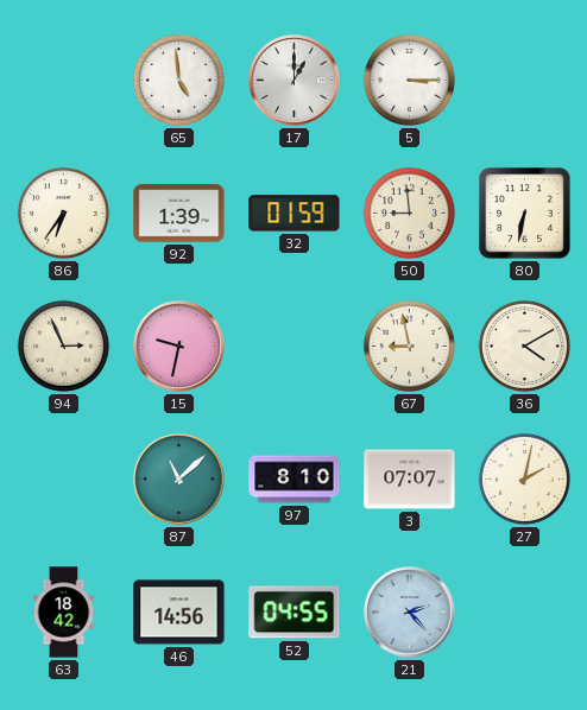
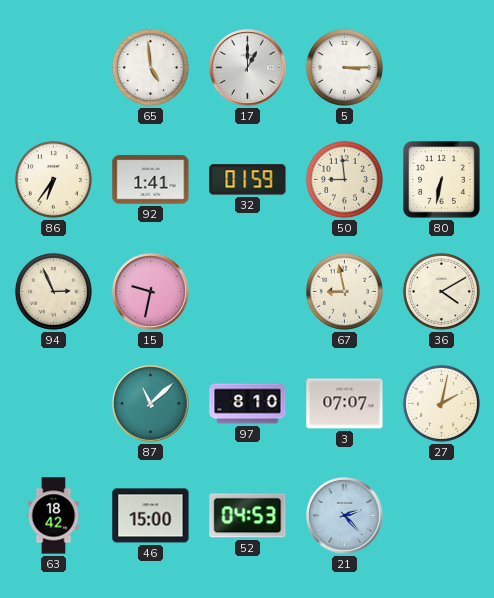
92: 1:39 -> 1:41
46: 14:56 -> 15:00
52: 04:55 -> 04:53
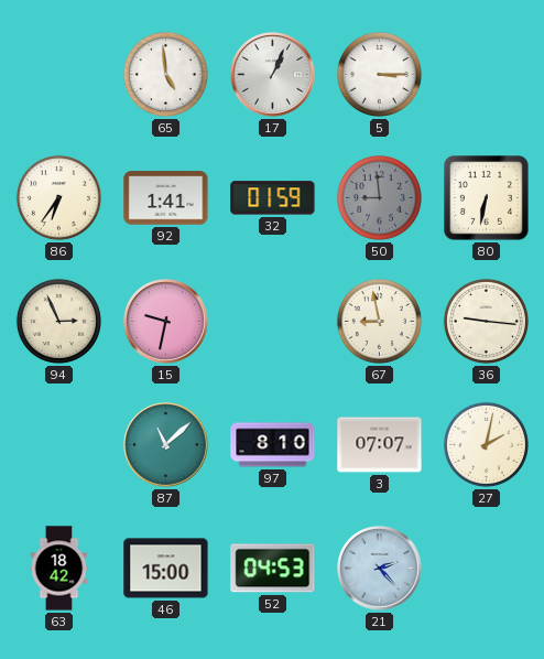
17: 1:00 -> 1:04
50 dial: cream -> grey
36: 4:10 -> 9:16
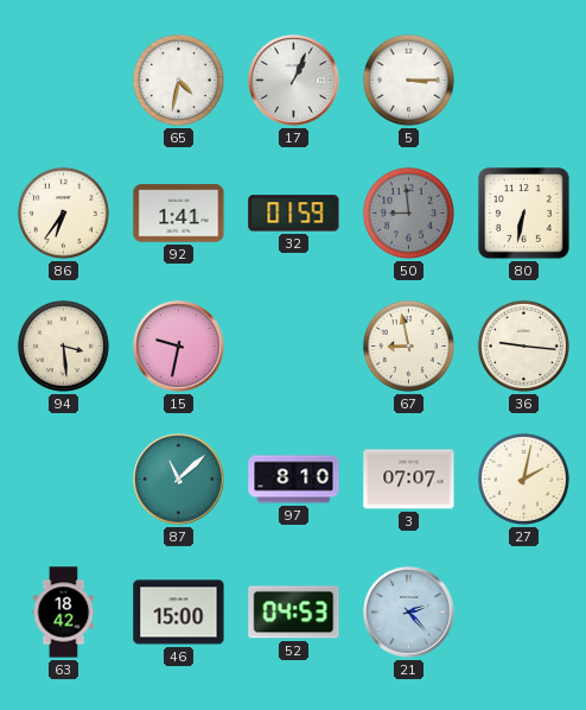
65: 4:59 -> 4:32
94: 2:56 -> 3:29
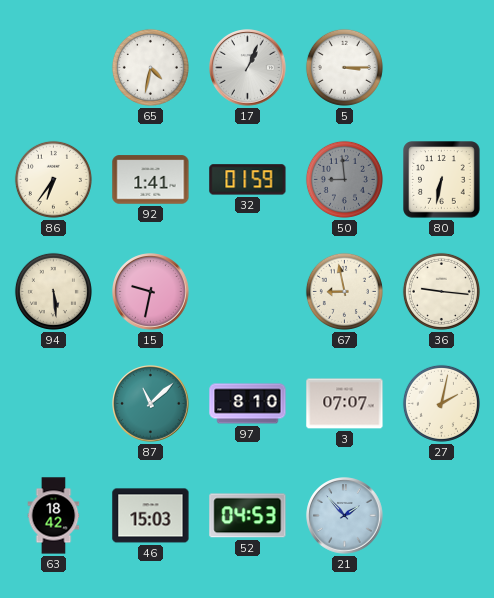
94: 3:29 -> 5:29
46: 15:00 -> 15:03
21: 2:23 -> 1:53
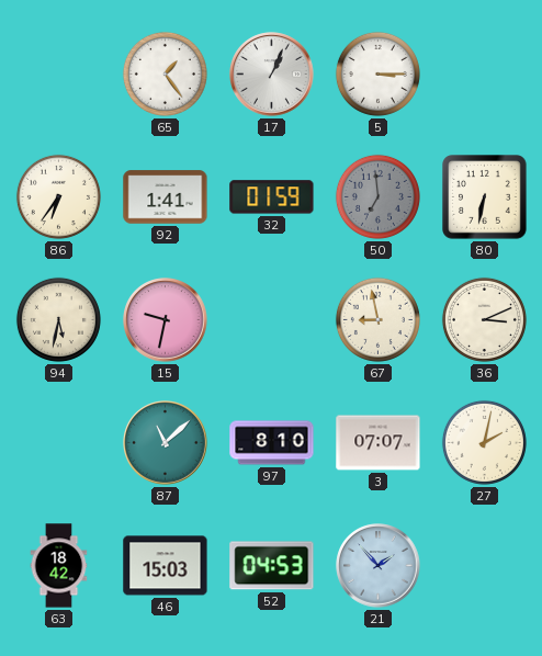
65: 4:32 -> 1:24
50: 8:59 -> 6:59
94: 5:29 -> 5:32
36: 9:16 -> 3:11
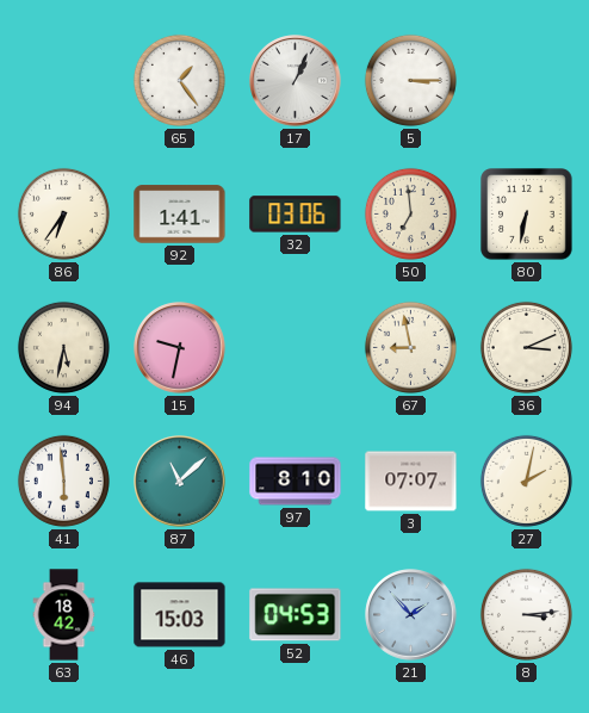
32: 01:59 -> 03:06
50 dial: grey -> cream
41: none -> 5:59
8: none -> 3:14
